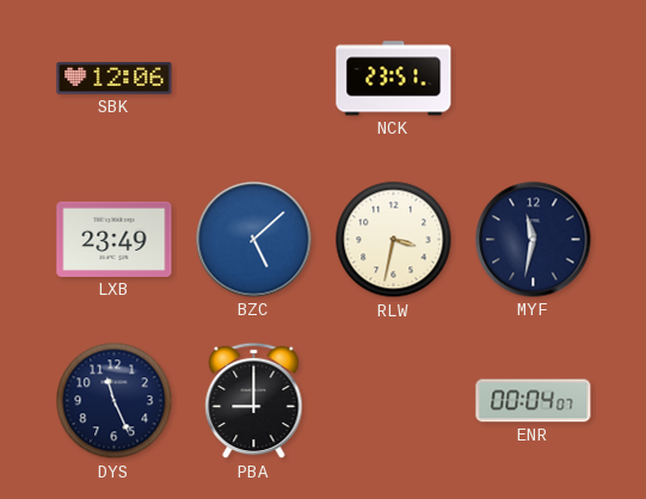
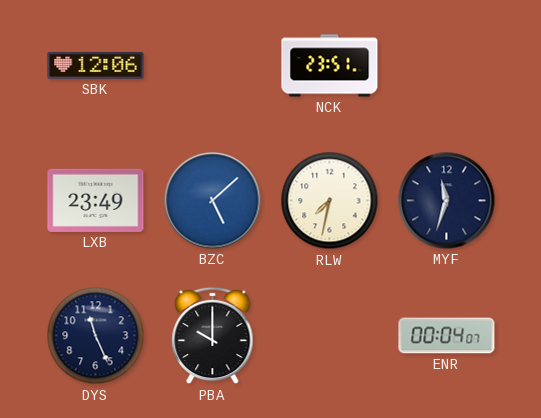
RLW: 3:32 -> 7:32
MYF: 11:32 -> 11:33
PBA: 9:00 -> 10:00
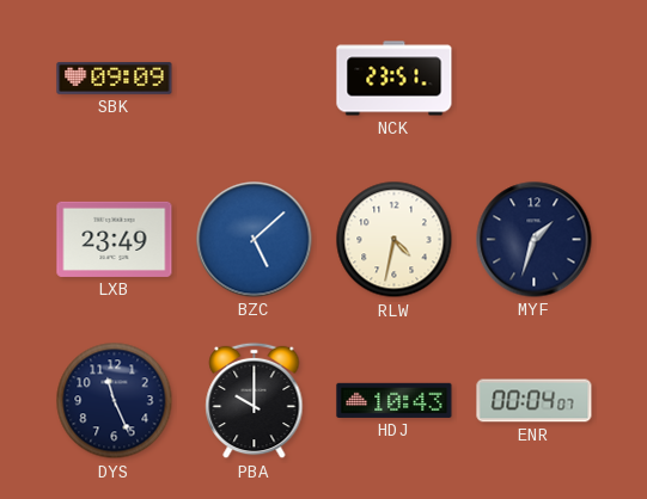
SBK: 12:06 -> 09:09
RLW: 7:32 -> 4:32
MYF: 11:33 -> 1:33
HDJ: none -> 10:43
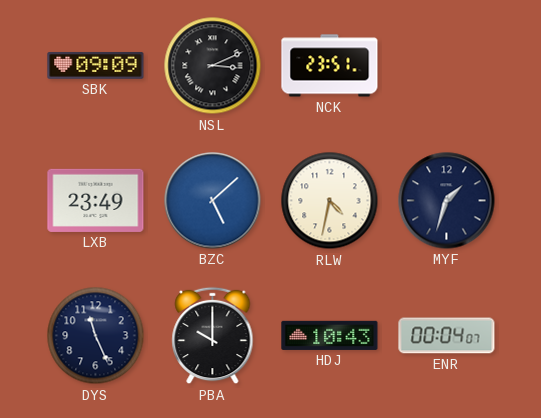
NSL: none -> 3:11
